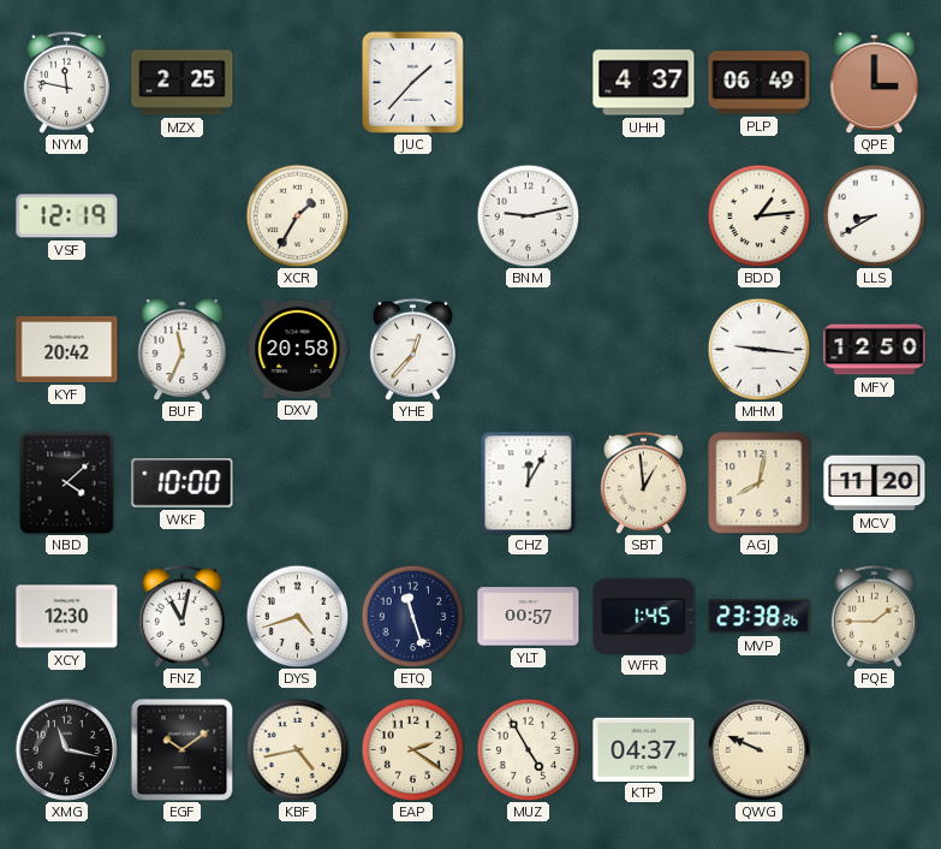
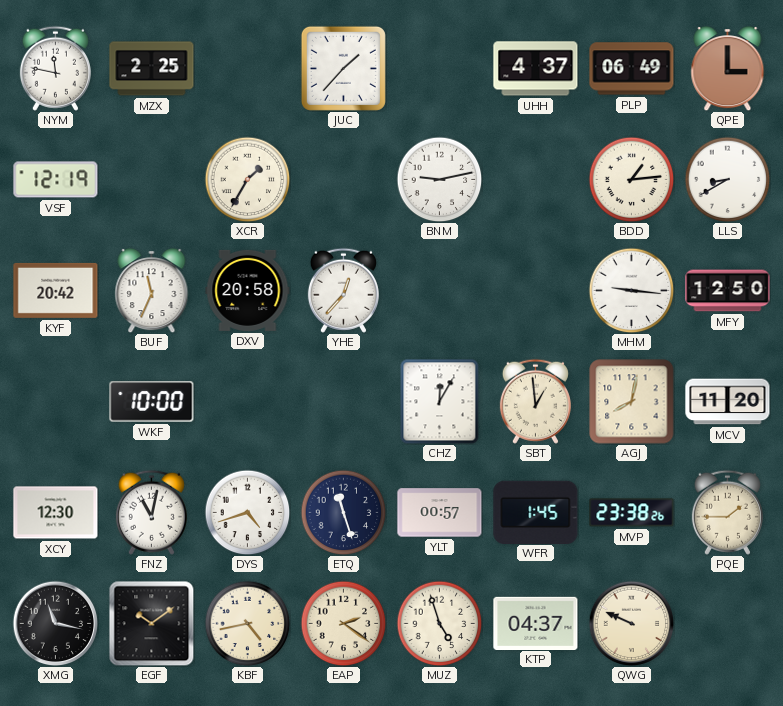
NBD: 4:08 -> none
MUZ: 4:55 -> 4:57
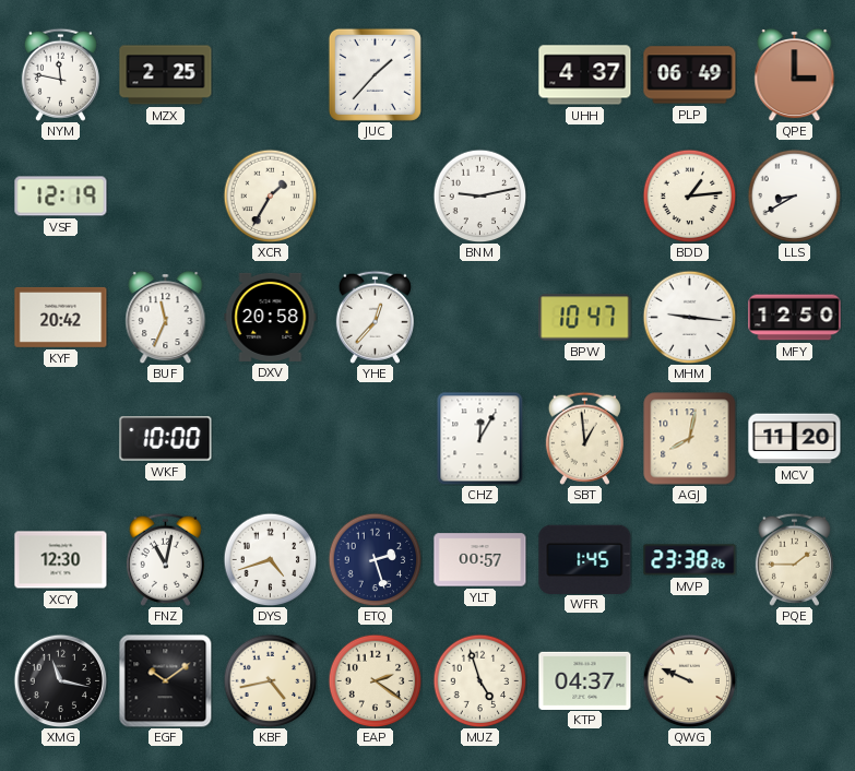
BPW: none -> 10:47
ETQ: 11:27 -> 2:27
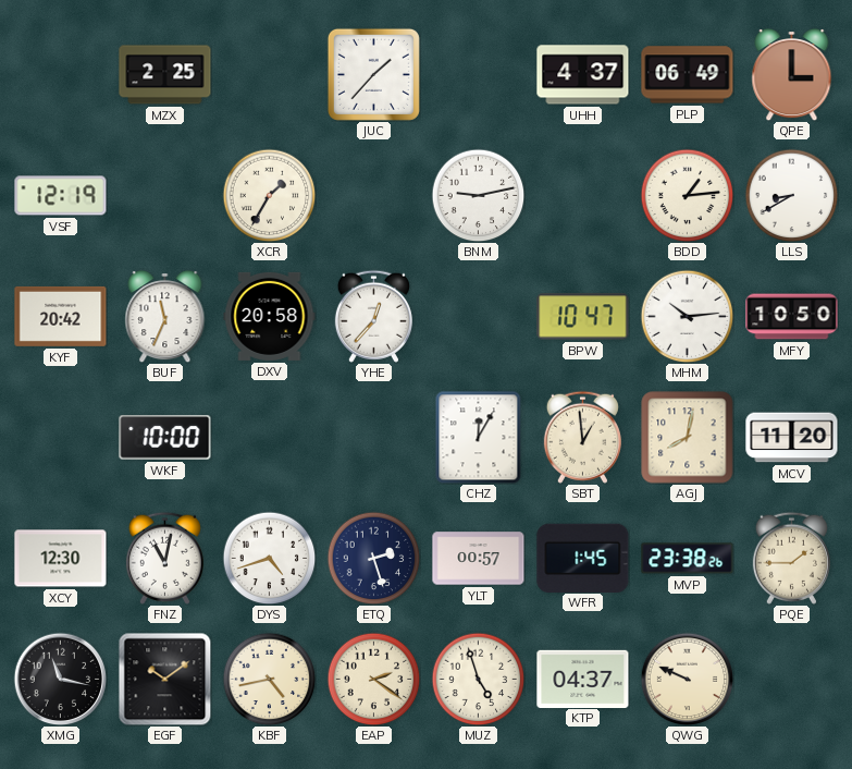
NYM: 11:47 -> none
MHM: 9:16 -> 10:14
MFY: 12:50 -> 10:50
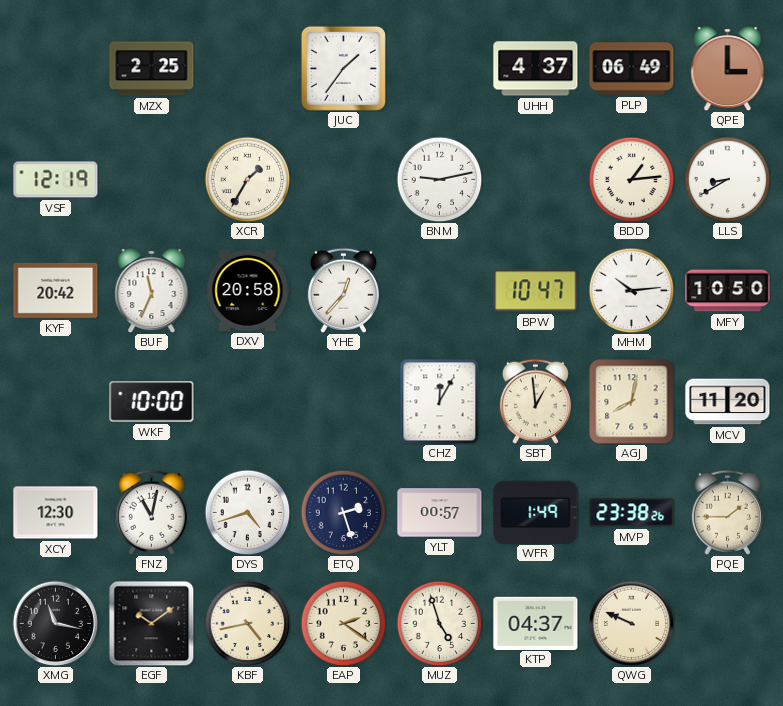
JUC: 1:37 -> 1:36
WFR: 1:45 -> 1:49
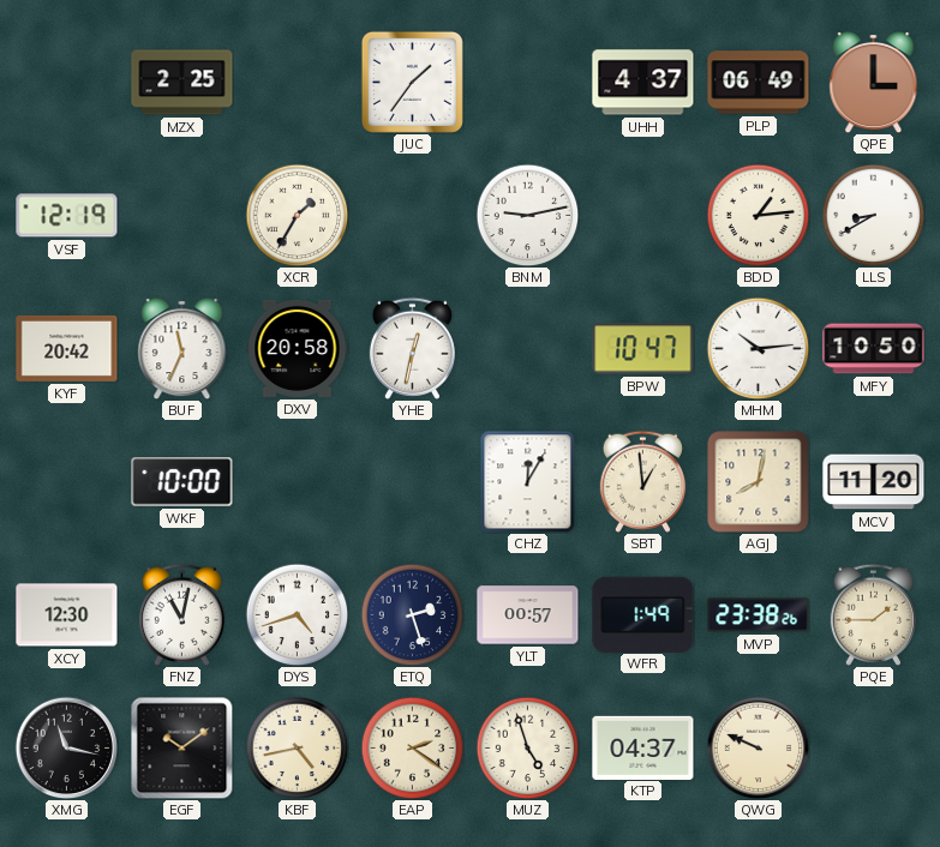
YHE: 12:37 -> 12:32
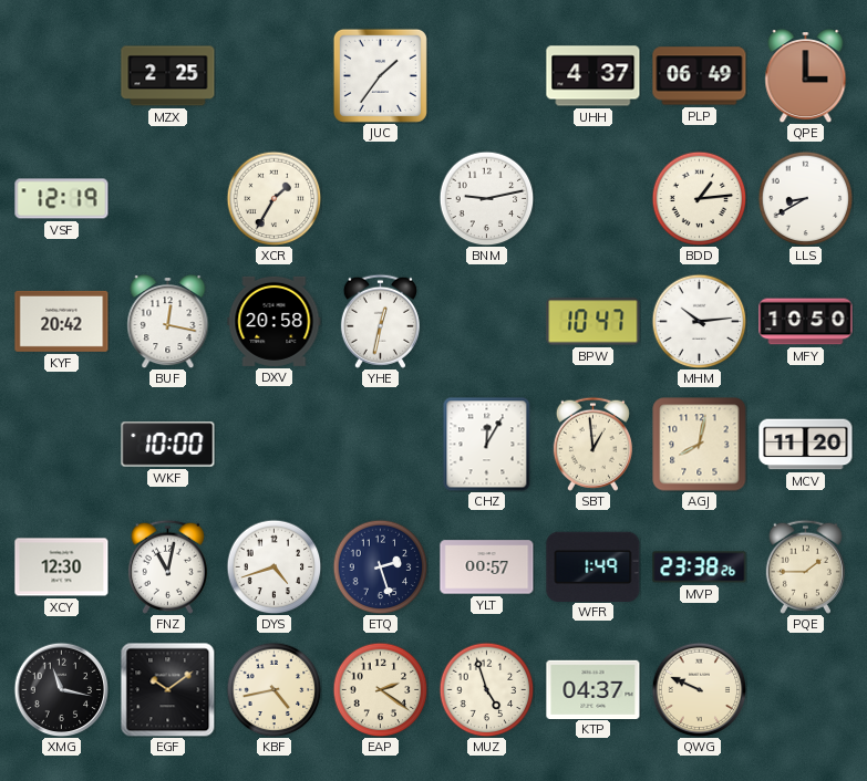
BUF: 11:34 -> 12:17
